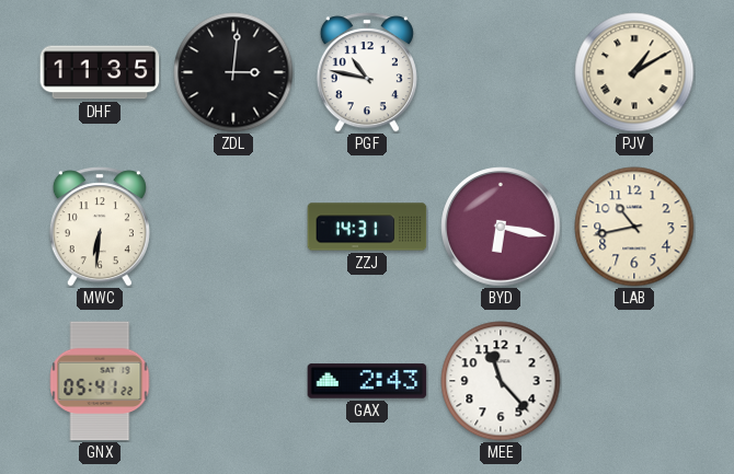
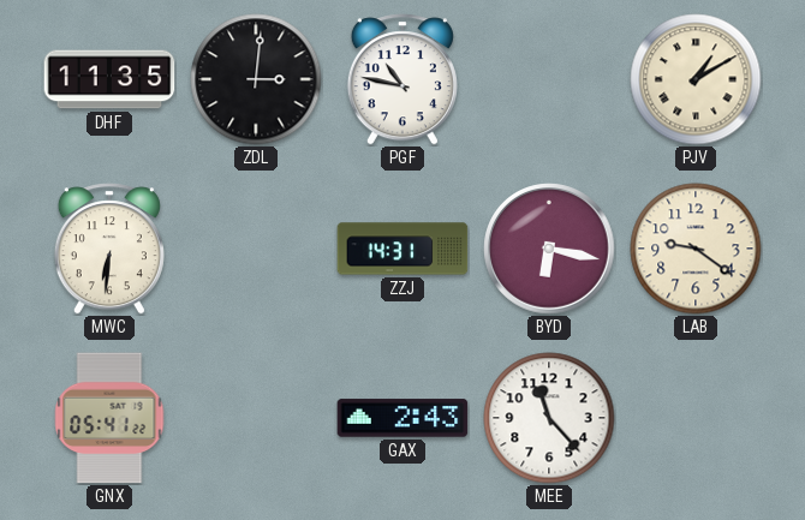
LAB: 10:43 -> 9:21
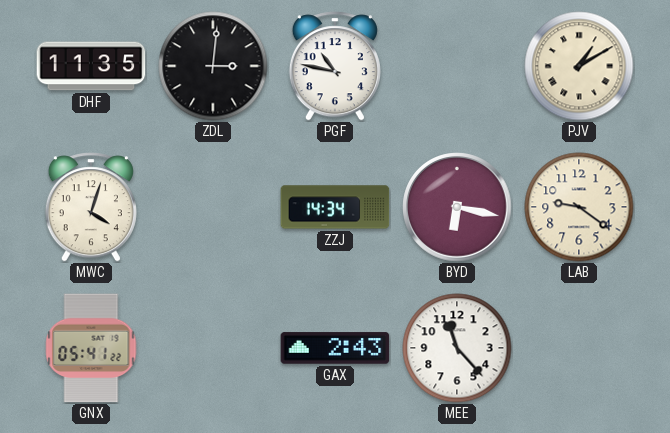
MWC: 6:31 -> 4:03
ZZJ: 14:31 -> 14:34
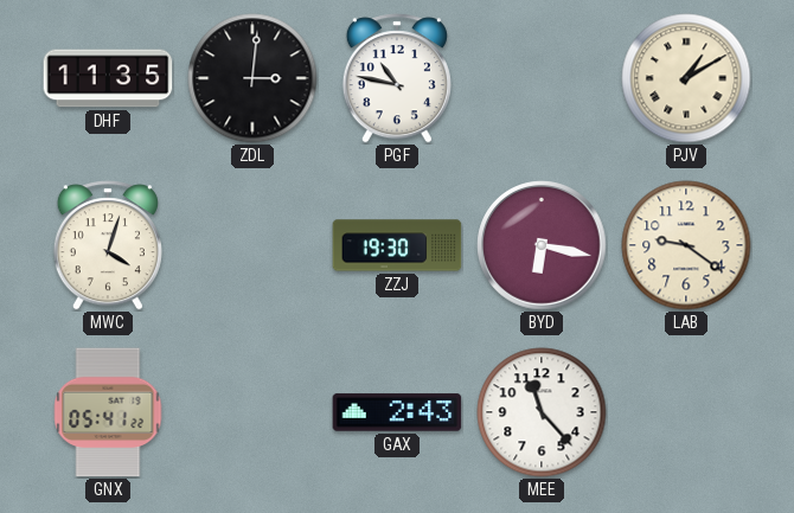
ZZJ: 14:34 -> 19:30
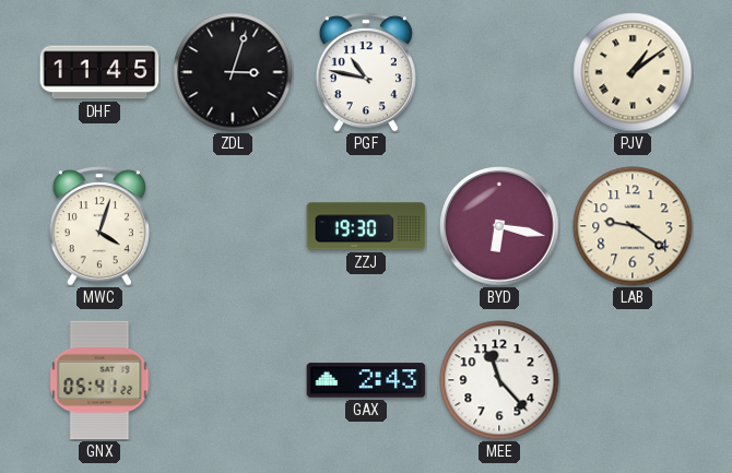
DHF: 11:35 -> 11:45
ZDL: 3:01 -> 3:03
PJV: 1:10 -> 1:09
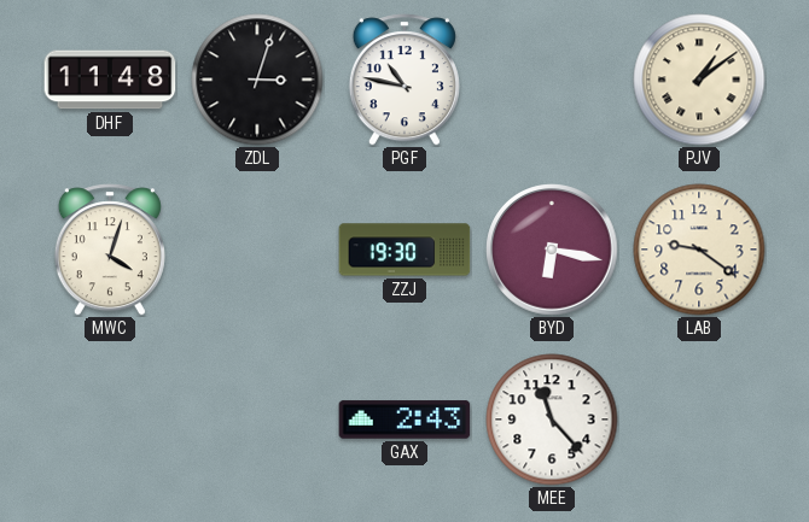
DHF: 11:45 -> 11:48
GNX: 05:41 -> none
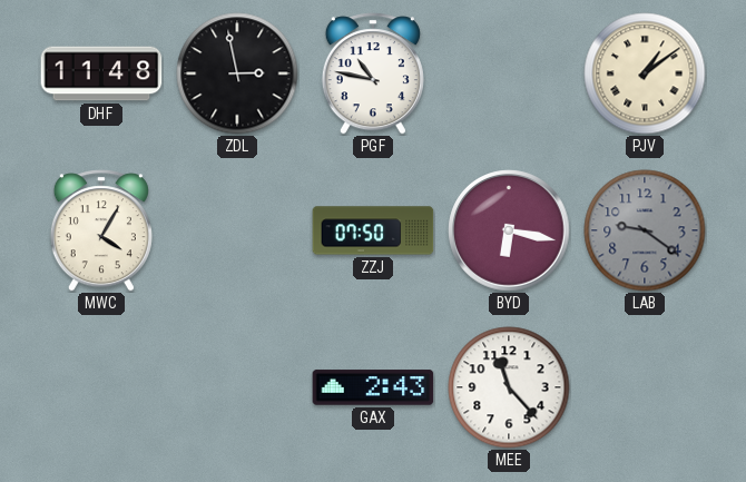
ZDL: 3:03 -> 2:58
MWC: 4:03 -> 4:05
ZZJ: 19:30 -> 07:50
LAB dial: cream -> grey
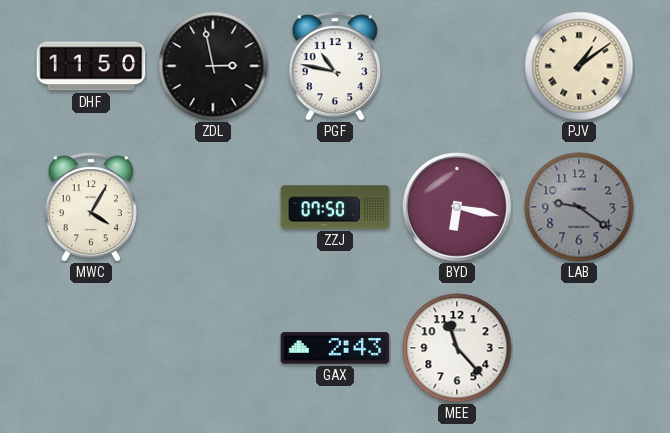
DHF: 11:48 -> 11:50
